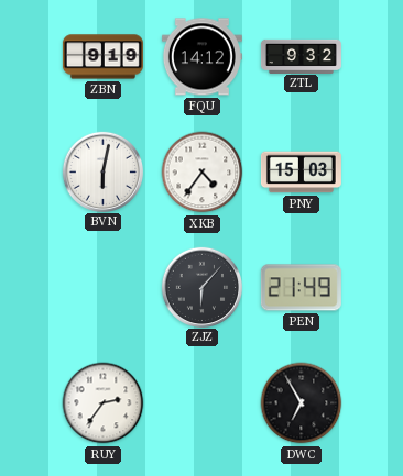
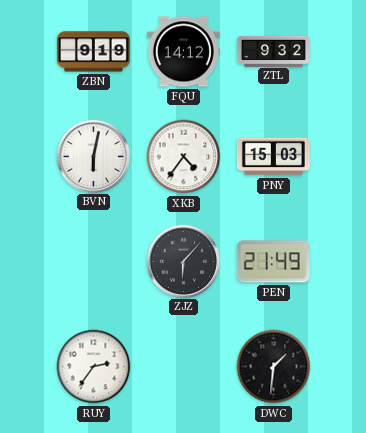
DWC: 6:55 -> 1:31
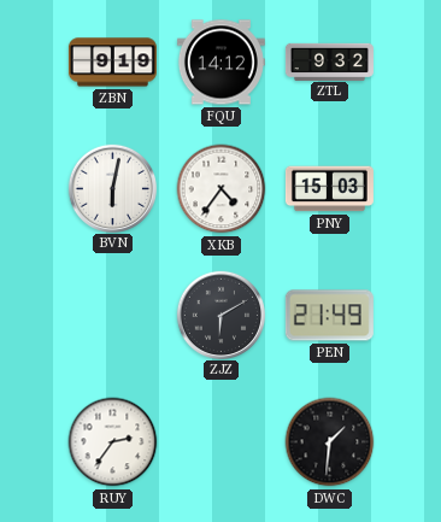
ZJZ: 6:07 -> 6:10
